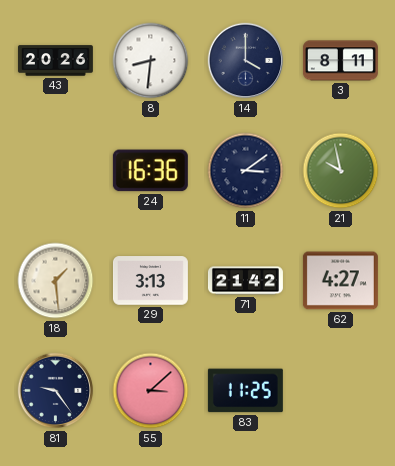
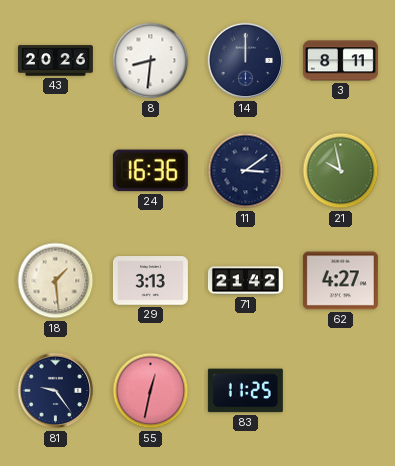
14: 4:00 -> 12:00
55: 3:08 -> 12:32
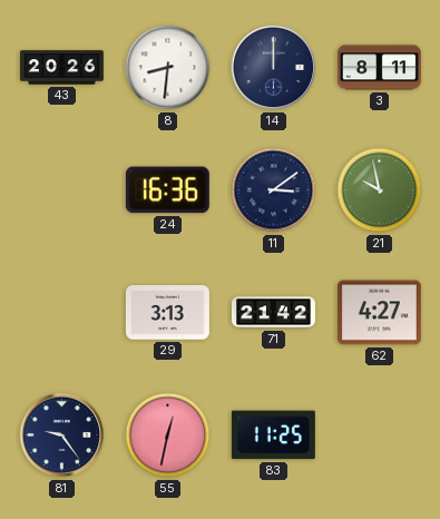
18: 1:29 -> none
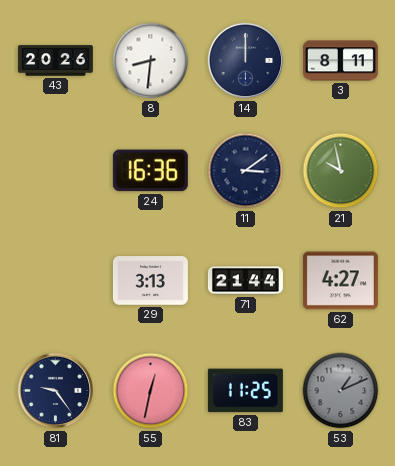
71: 21:42 -> 21:44
53: none -> 1:11
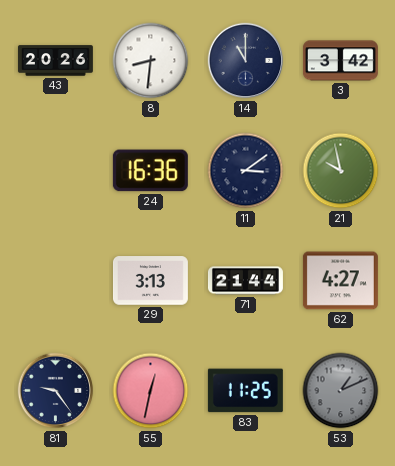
14: 12:00 -> 11:00
3: 8:11 -> 3:42
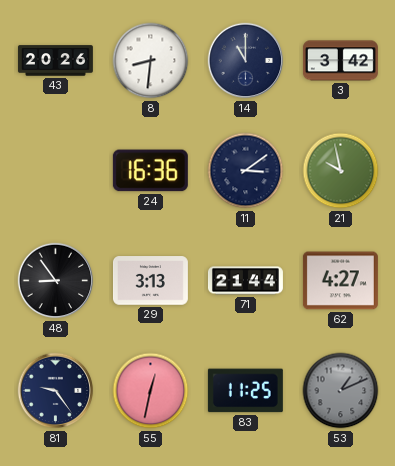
48: none -> 8:54
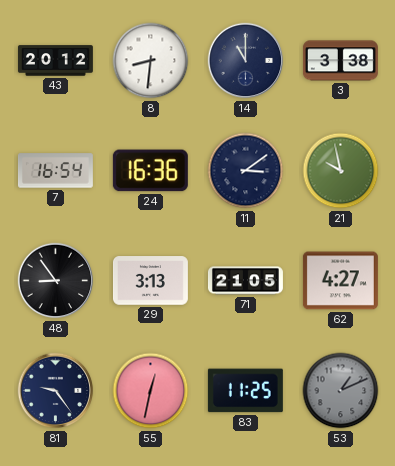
43: 20:26 -> 20:12
3: 3:42 -> 3:38
7: none -> 16:54
71: 21:44 -> 21:05
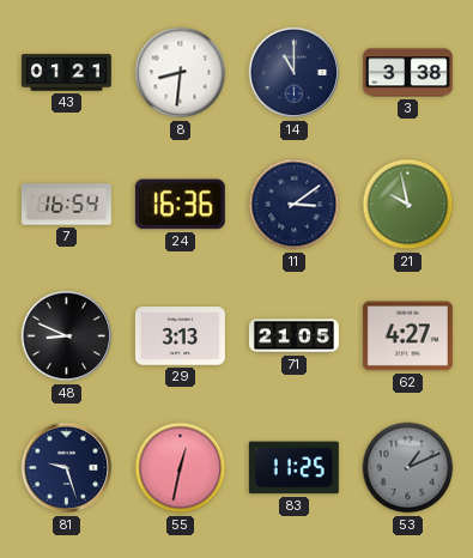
43: 20:12 -> 01:21
48: 8:54 -> 8:49
81: 9:24 -> 9:27
